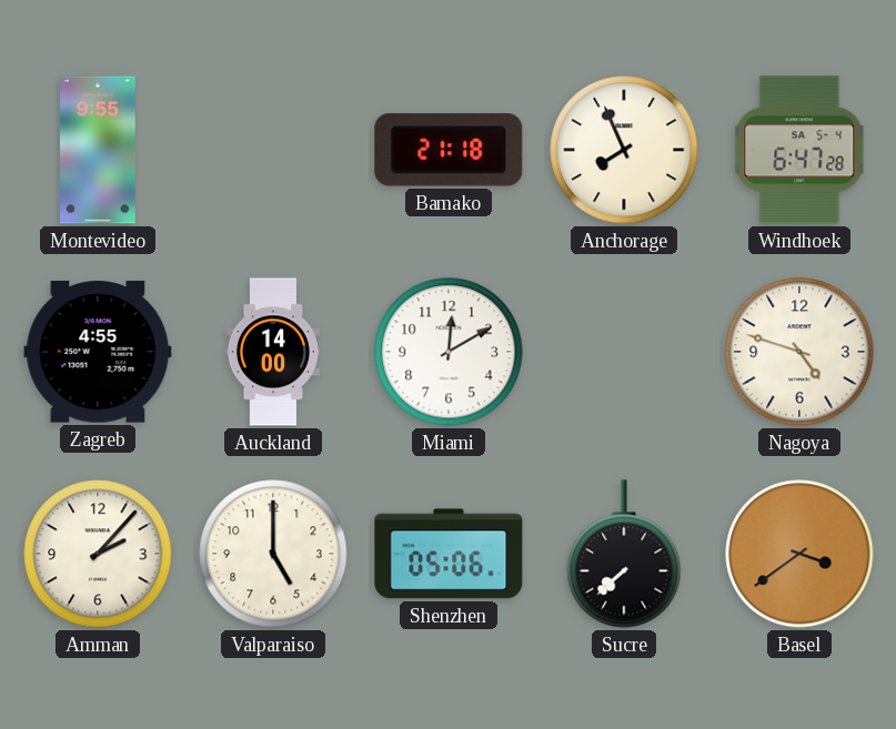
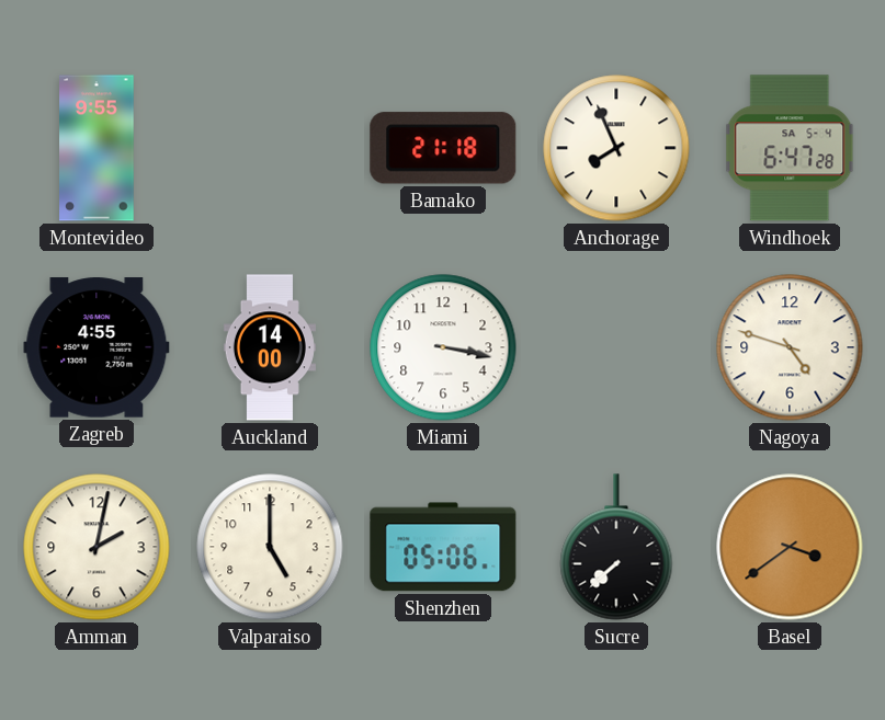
Miami: 12:10 -> 3:17
Amman: 2:07 -> 2:02
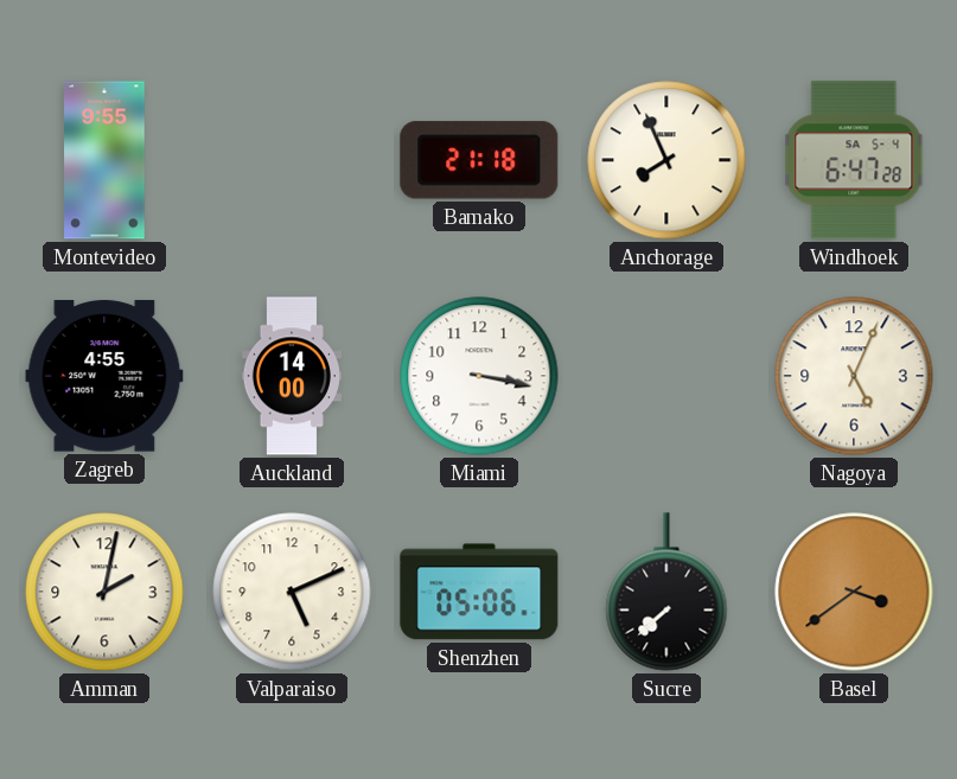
Nagoya: 4:48 -> 5:04
Valparaiso: 5:00 -> 5:11
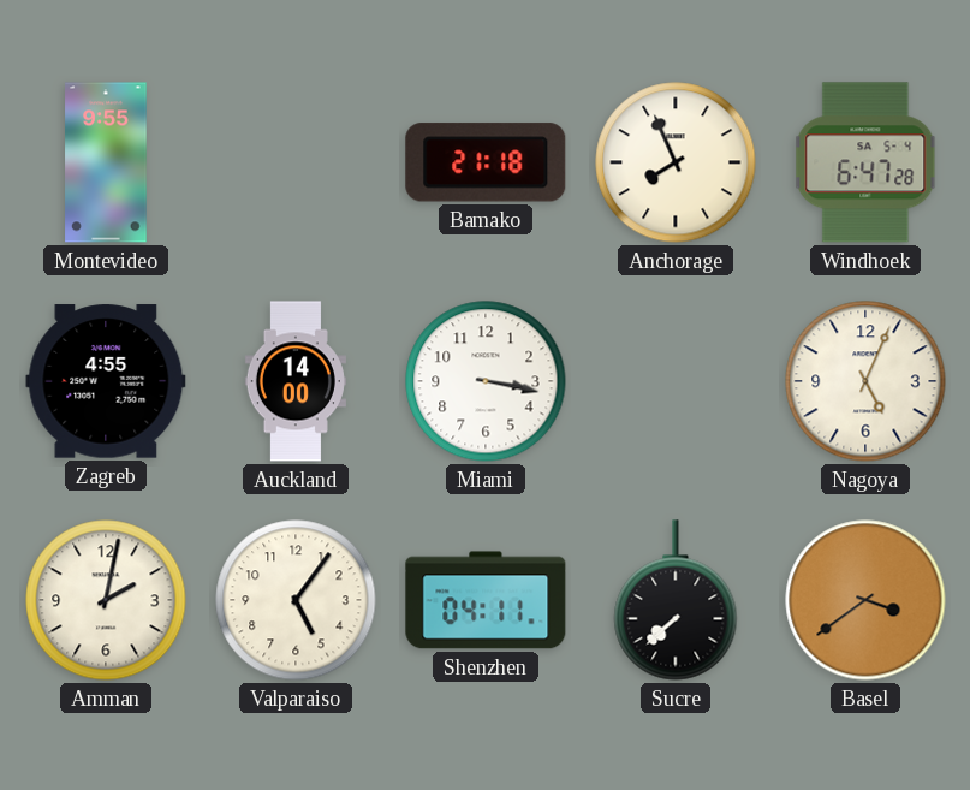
Valparaiso: 5:11 -> 5:06
Shenzhen: 05:06 -> 04:11
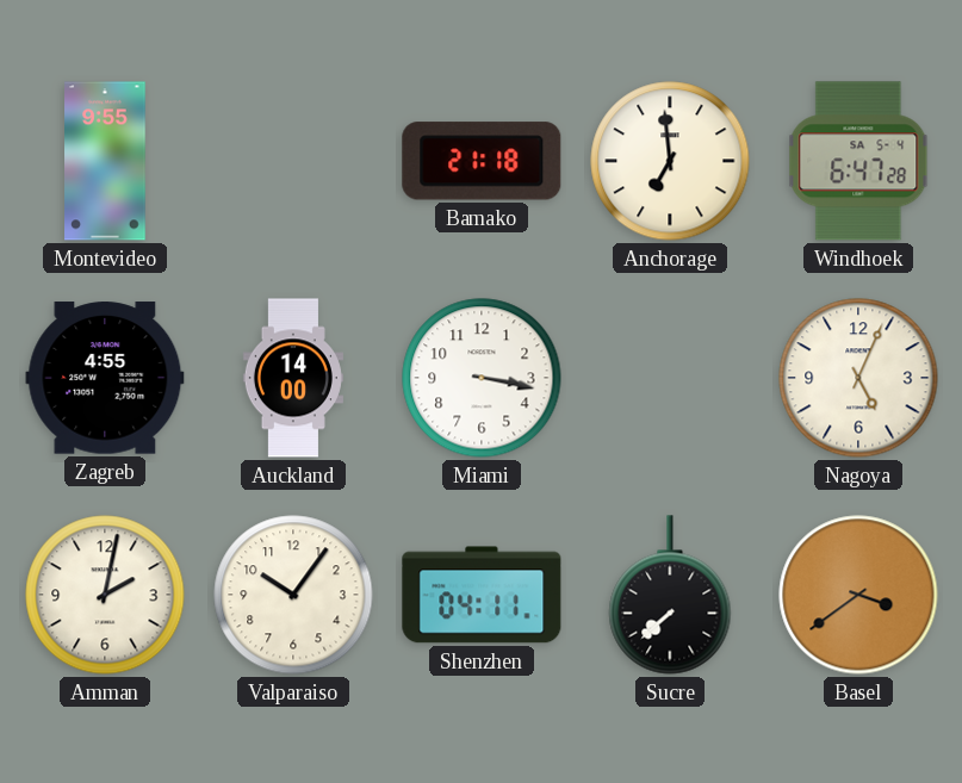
Anchorage: 7:56 -> 6:59
Valparaiso: 5:06 -> 10:06
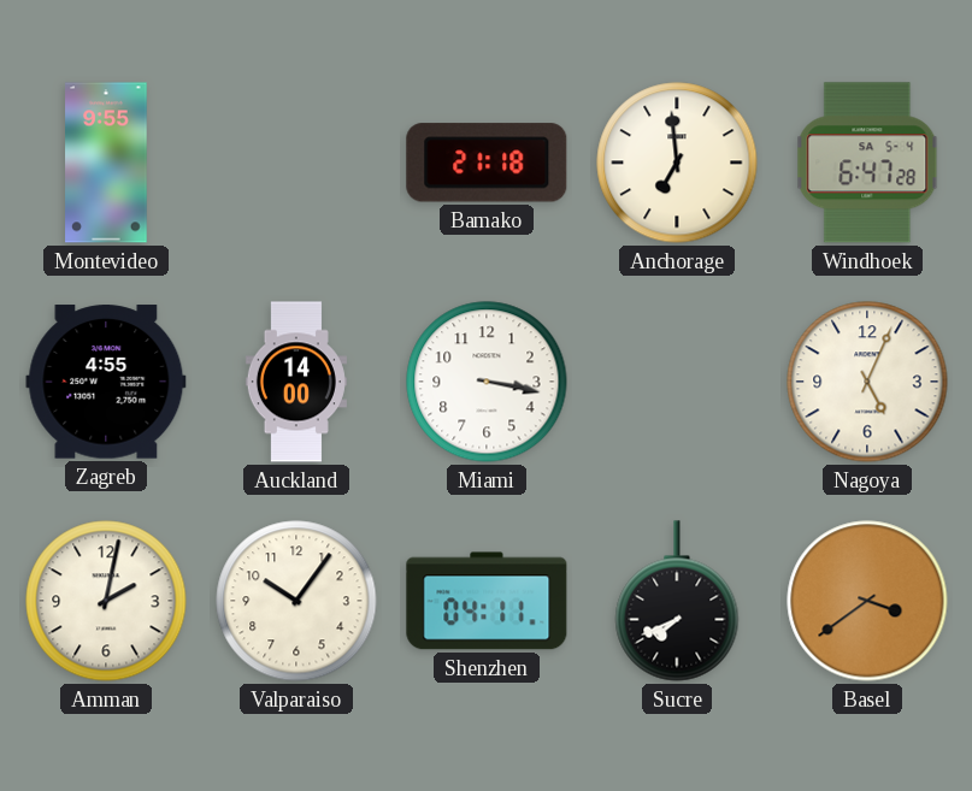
Sucre: 7:38 -> 7:41
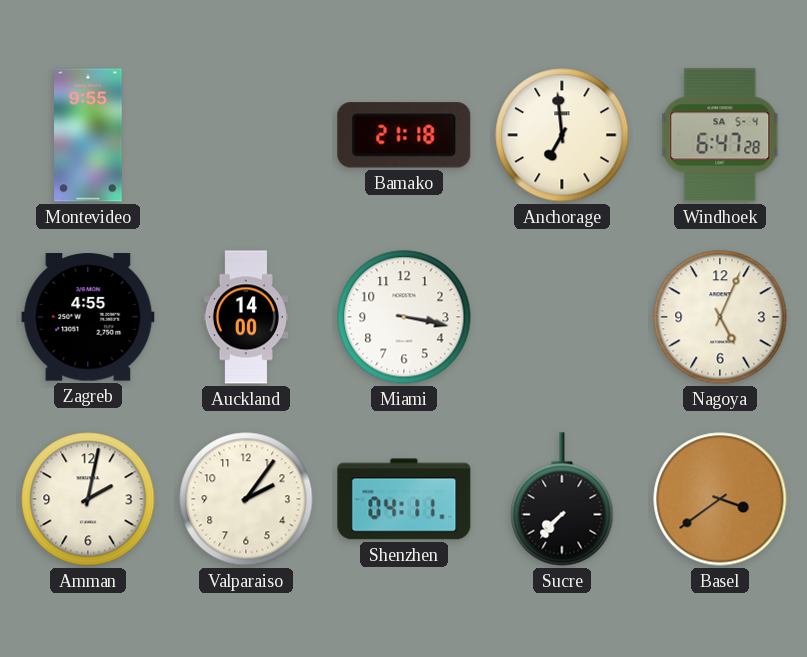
Valparaiso: 10:06 -> 2:06
Sucre: 7:41 -> 7:37
